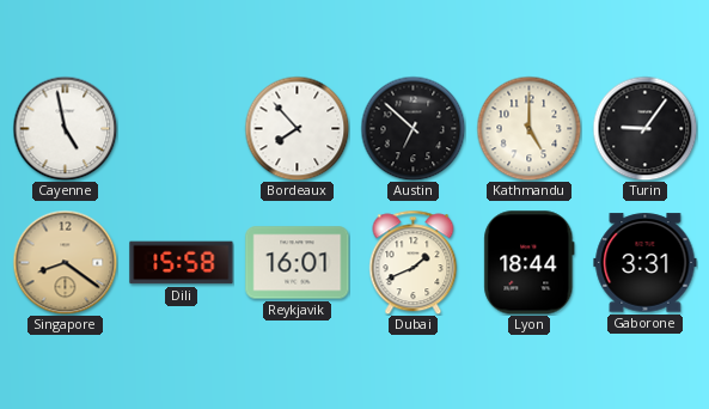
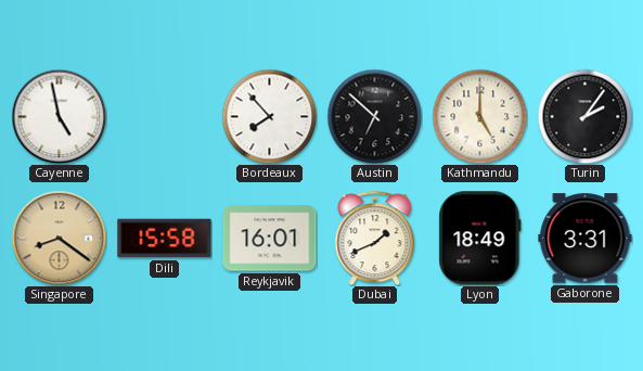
Turin: 9:06 -> 2:06
Lyon: 18:44 -> 18:49
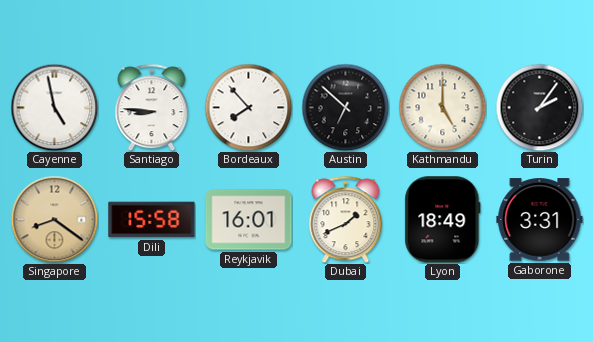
Santiago: none -> 8:46
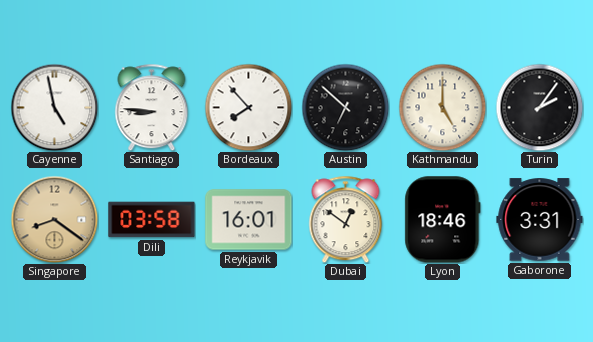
Dili: 15:58 -> 03:58
Dubai: 1:41 -> 12:51
Lyon: 18:49 -> 18:46
